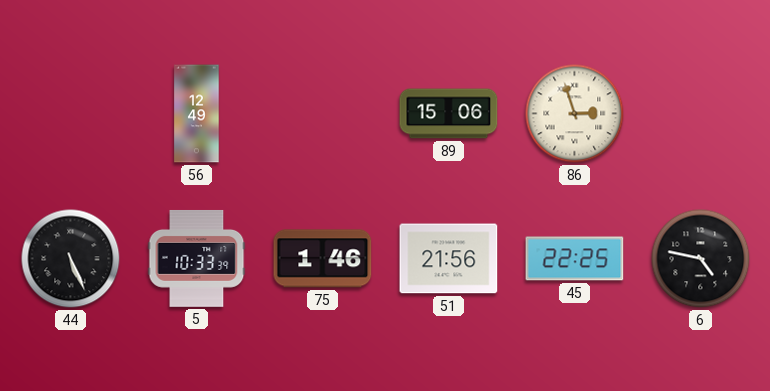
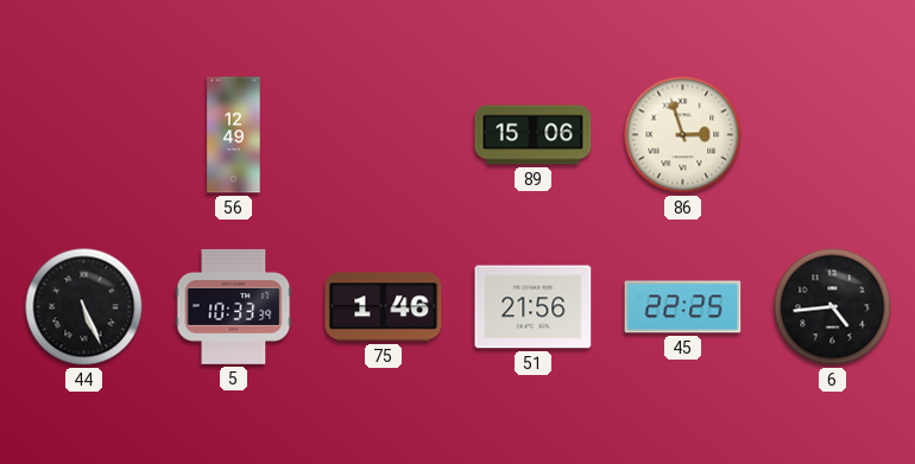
6: 4:47 -> 4:44
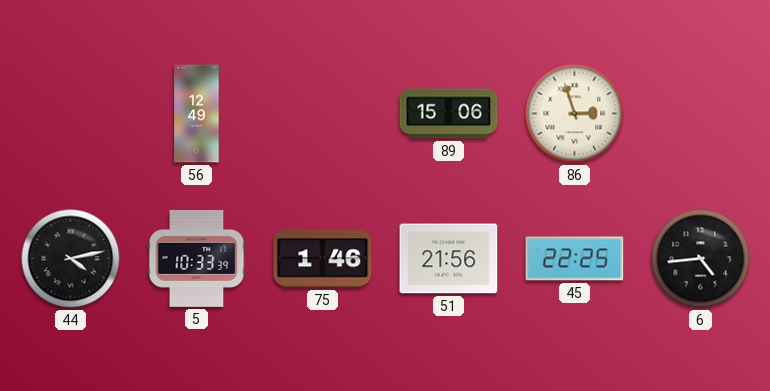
44: 5:26 -> 4:13
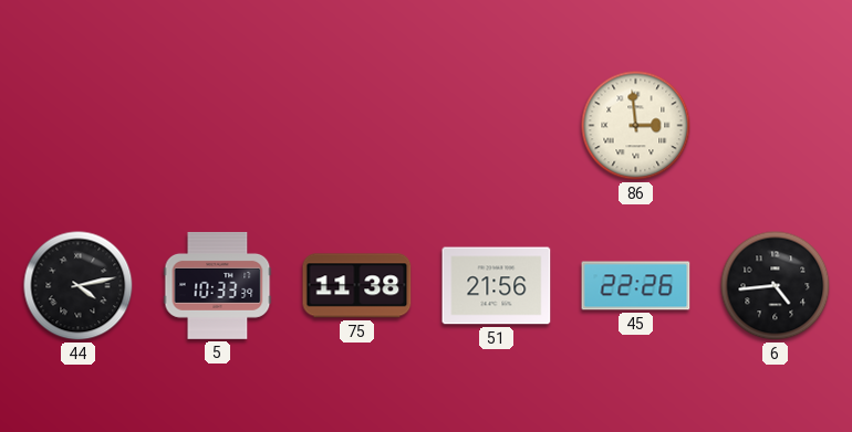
56: 12:49 -> none
89: 15:06 -> none
86: 2:57 -> 2:59
75: 1:46 -> 11:38
45: 22:25 -> 22:26
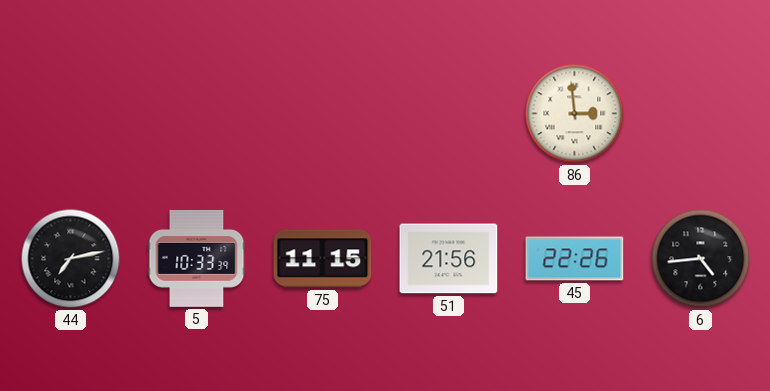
44: 4:13 -> 7:13
75: 11:38 -> 11:15
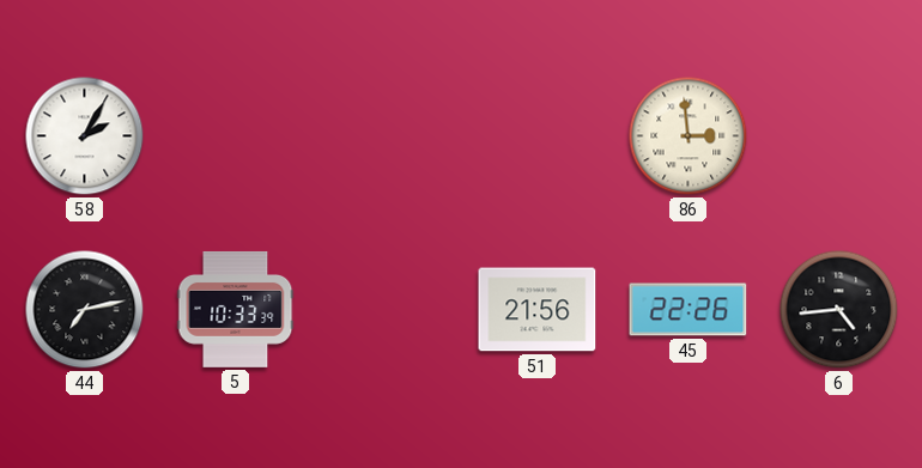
58: none -> 2:05
75: 11:15 -> none
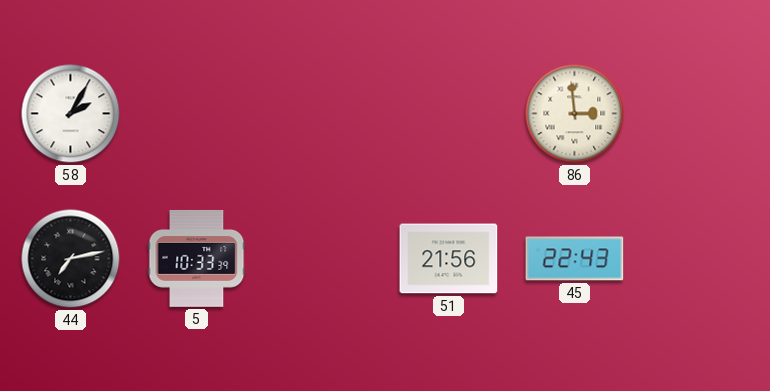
45: 22:26 -> 22:43
6: 4:44 -> none
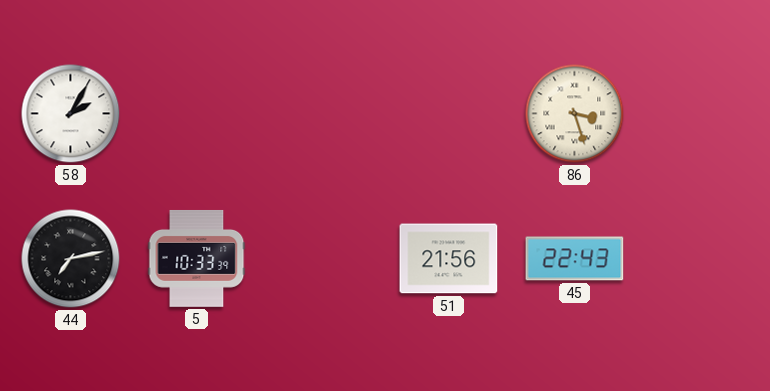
86: 2:59 -> 3:27
